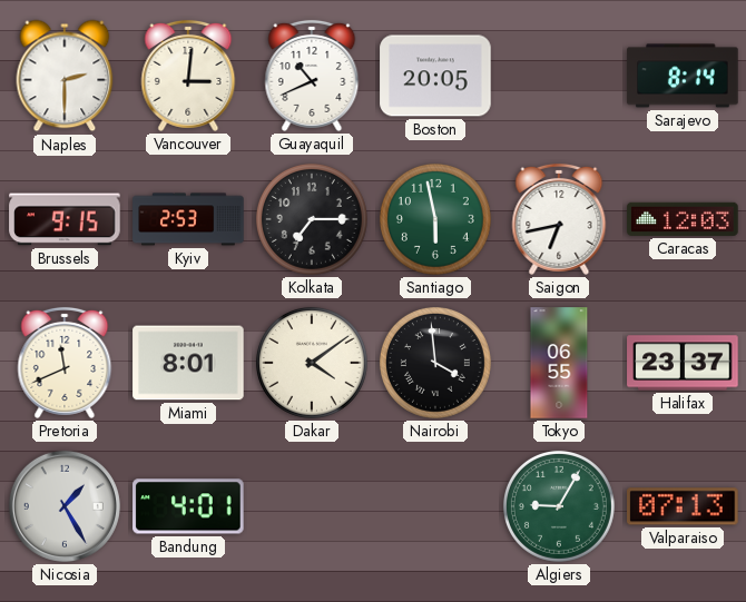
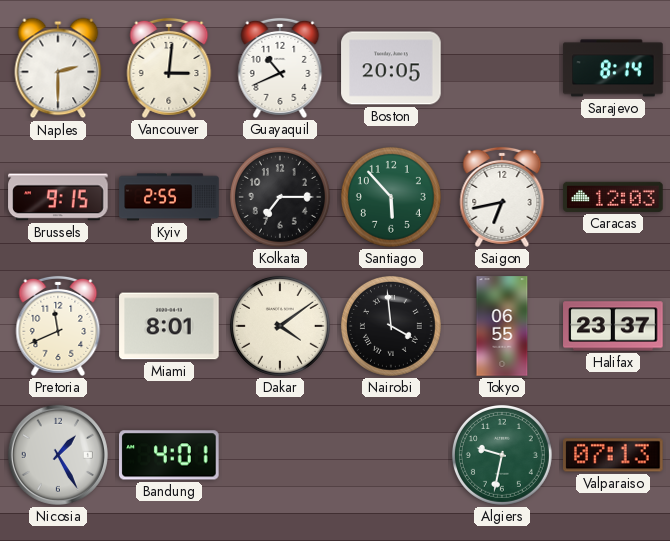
Kyiv: 2:53 -> 2:55
Santiago: 5:58 -> 5:53
Algiers: 9:05 -> 9:32
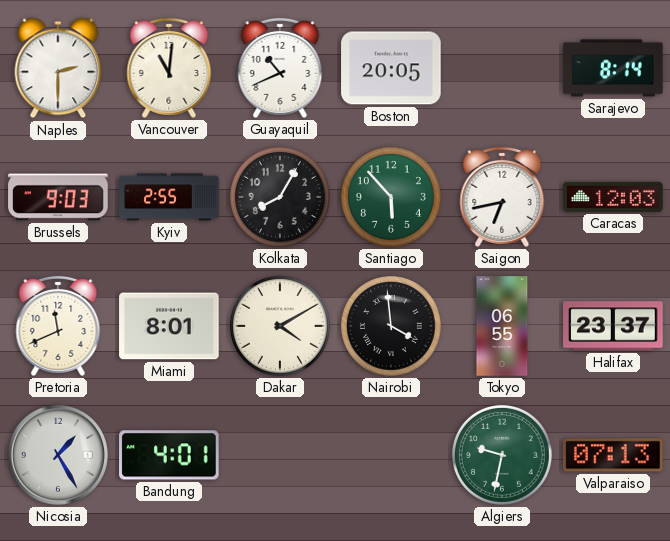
Vancouver: 3:01 -> 11:01
Brussels: 9:15 -> 9:03
Kolkata: 7:15 -> 8:05
Dakar: 4:09 -> 4:10
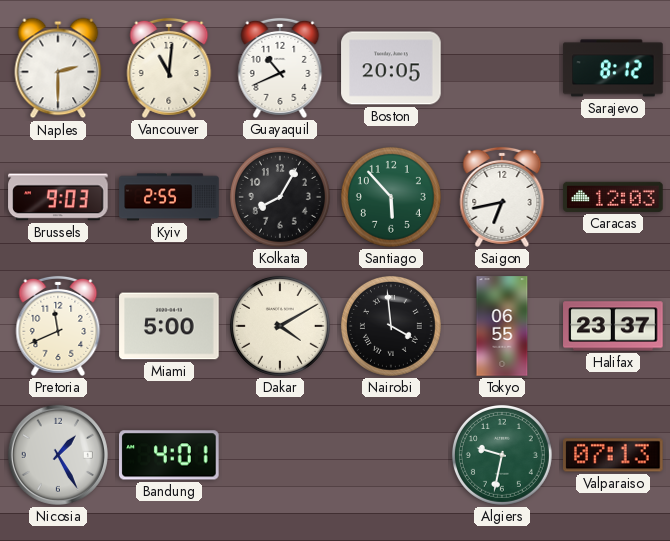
Sarajevo: 8:14 -> 8:12
Miami: 8:01 -> 5:00
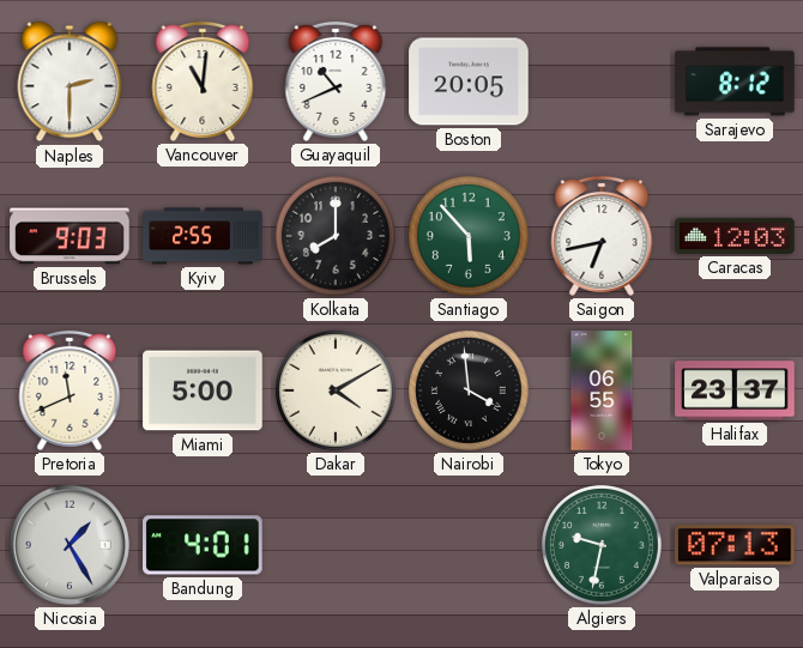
Kolkata: 8:05 -> 8:00
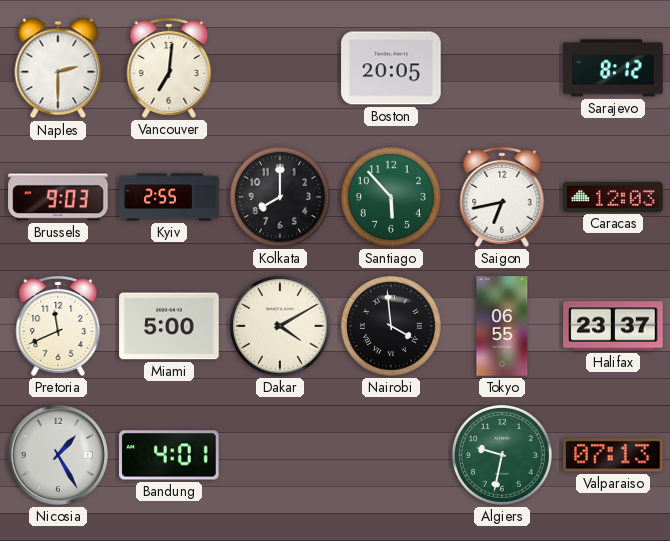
Vancouver: 11:01 -> 7:01
Guayaquil: 10:41 -> none
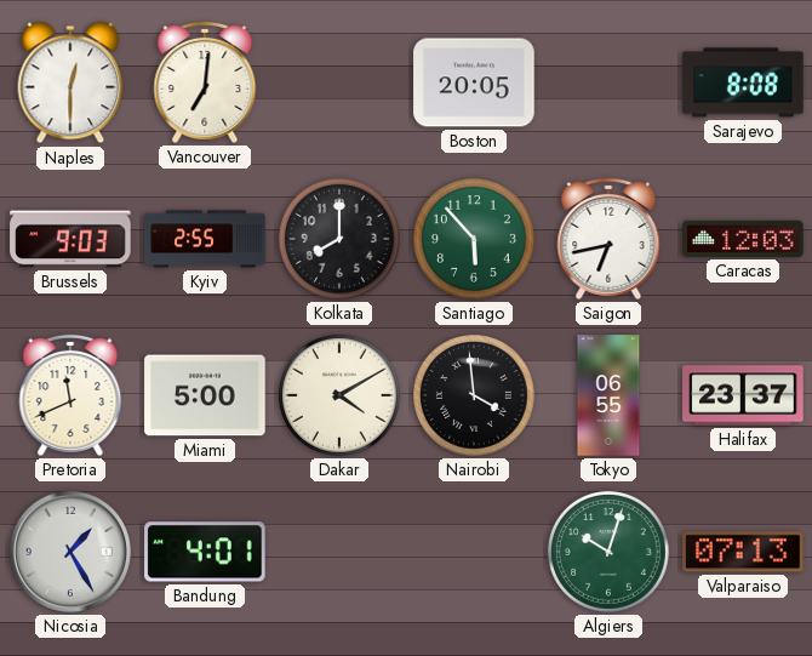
Naples: 2:30 -> 12:30
Sarajevo: 8:12 -> 8:08
Algiers: 9:32 -> 10:03
